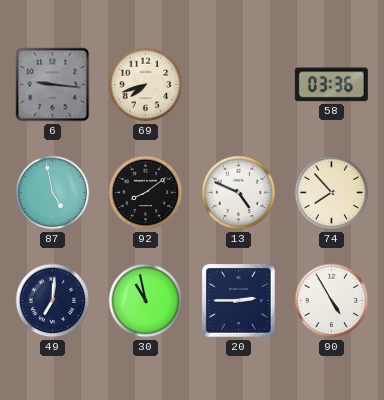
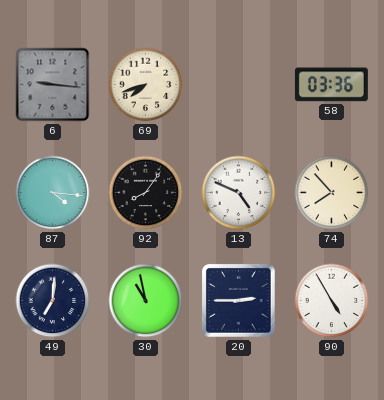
87: 4:58 -> 4:16
92: 8:09 -> 8:06
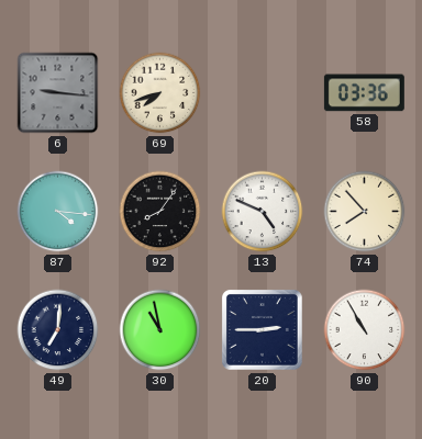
90: 4:55 -> 10:55
